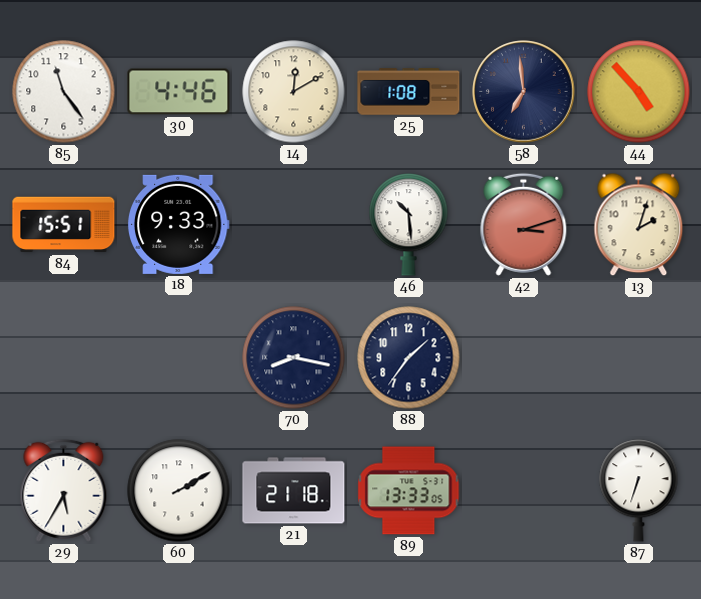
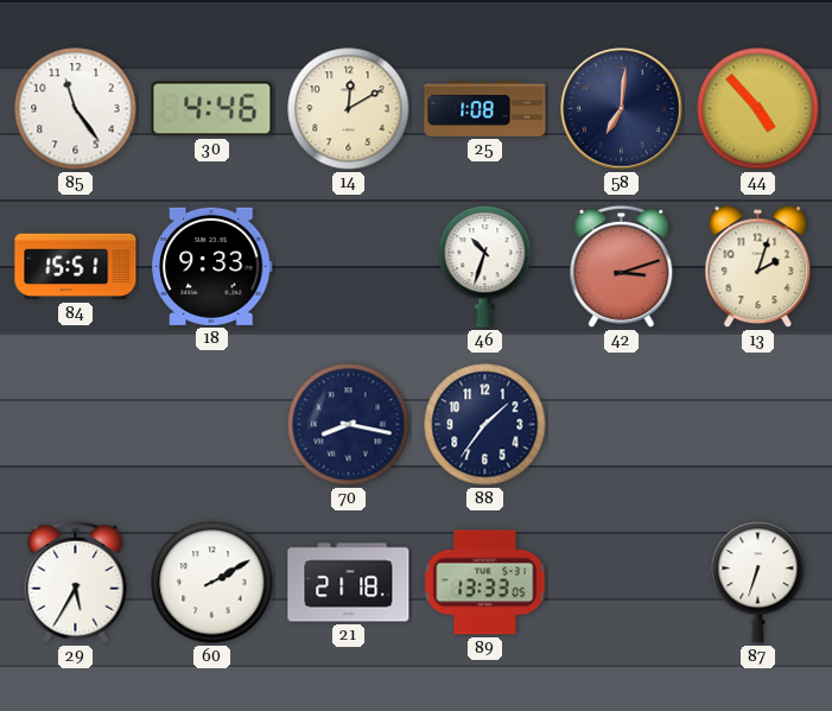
58: 6:59 -> 7:01
46: 10:29 -> 10:33
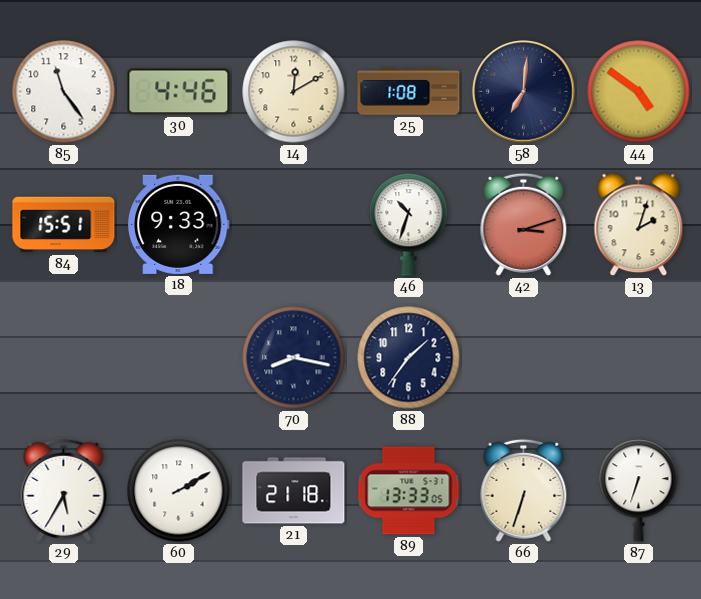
44: 4:53 -> 4:51
66: none -> 6:33
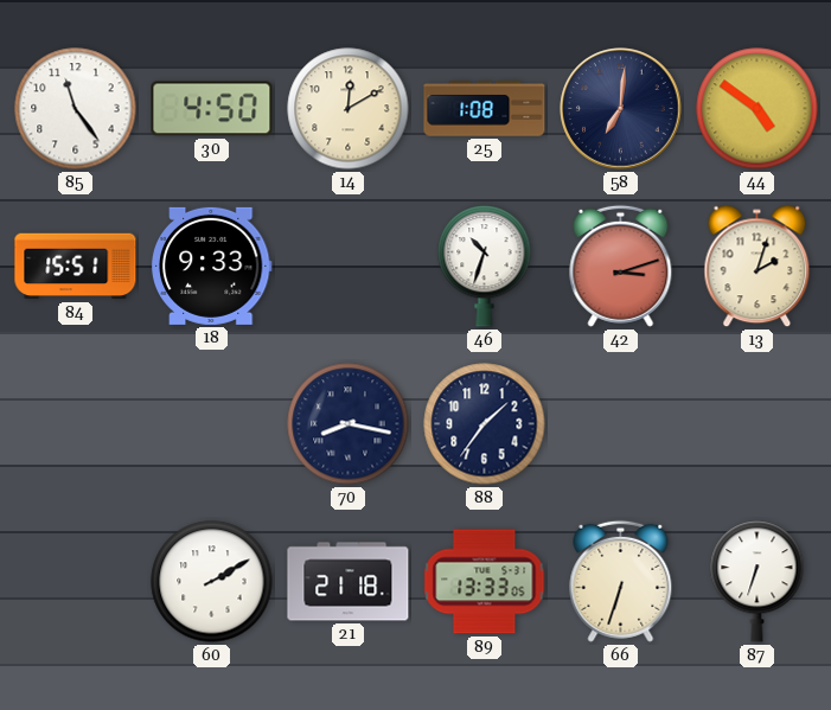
30: 4:46 -> 4:50
29: 5:35 -> none
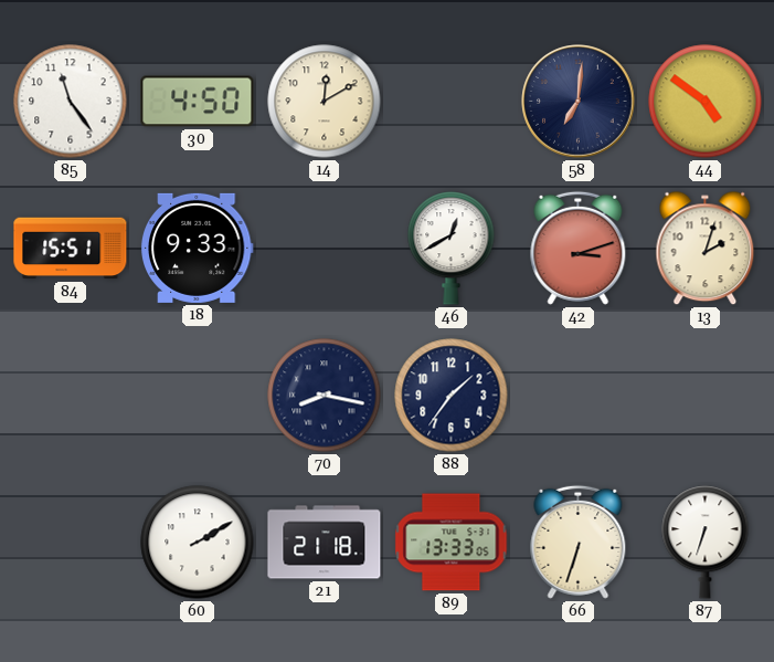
25: 1:08 -> none
46: 10:33 -> 12:40
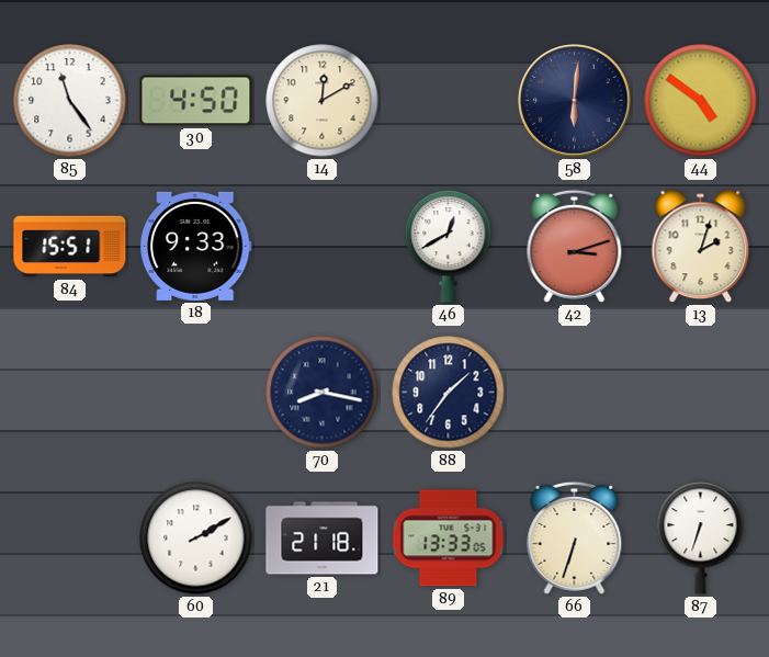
58: 7:01 -> 6:01
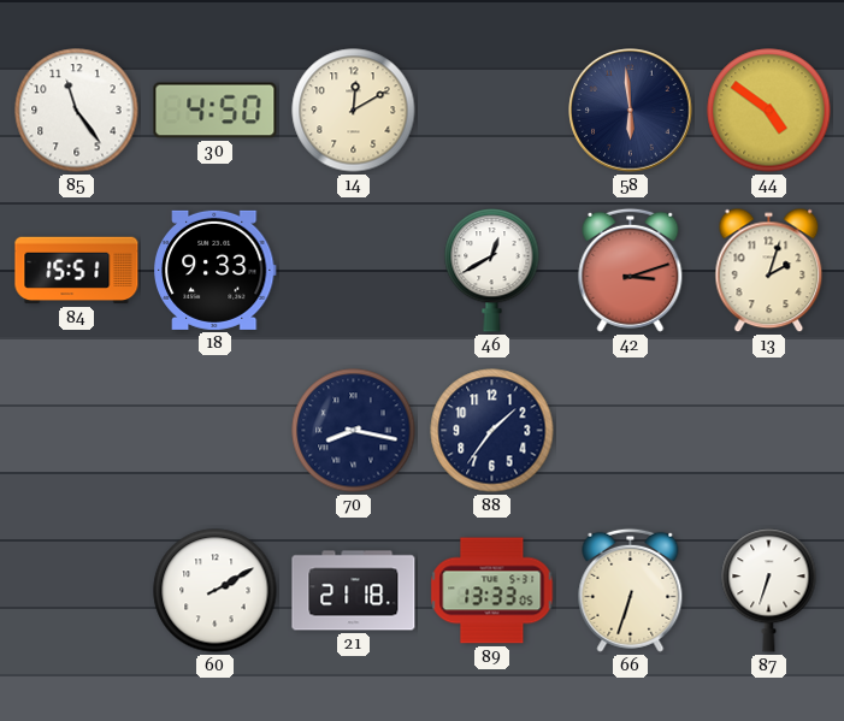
58: 6:01 -> 5:59
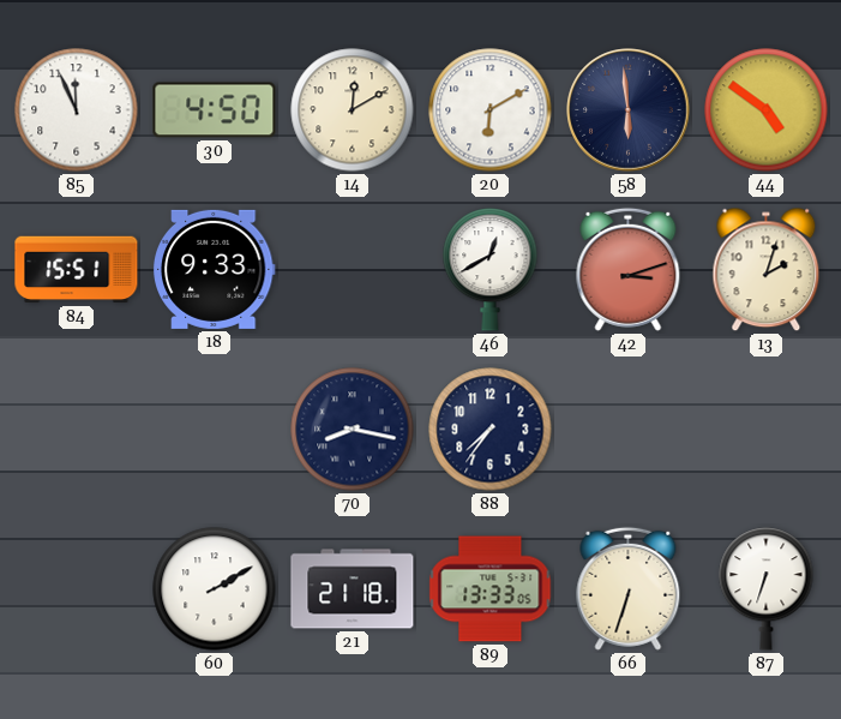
85: 11:24 -> 11:56
20: none -> 6:10
88: 1:36 -> 7:36
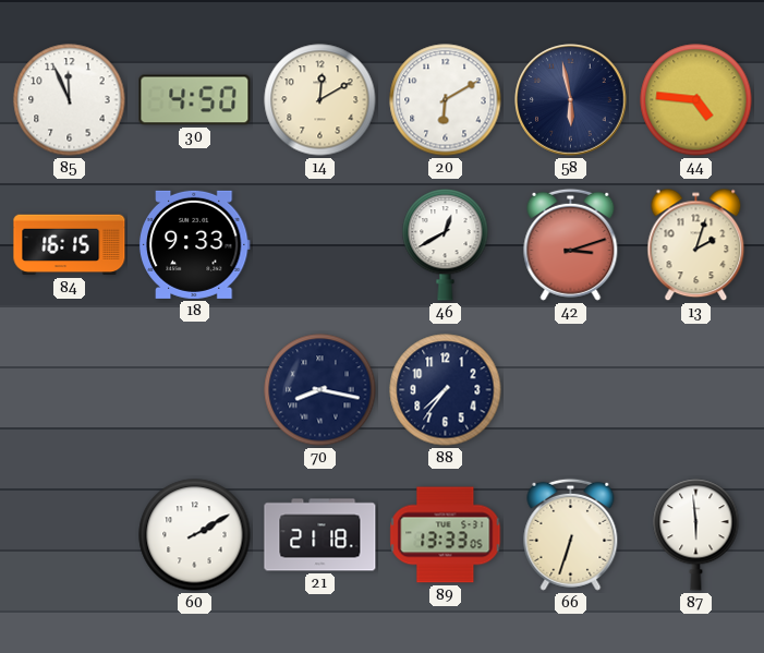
58: 5:59 -> 5:58
44: 4:51 -> 4:46
84: 15:51 -> 16:15
87: 6:33 -> 5:59
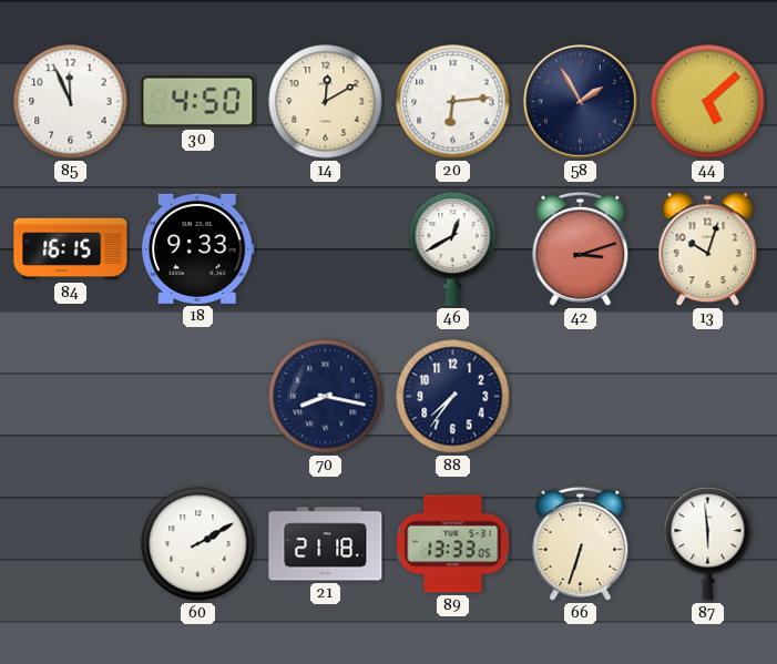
20: 6:10 -> 6:14
58: 5:58 -> 1:55
44: 4:46 -> 5:08
13: 2:03 -> 10:03
